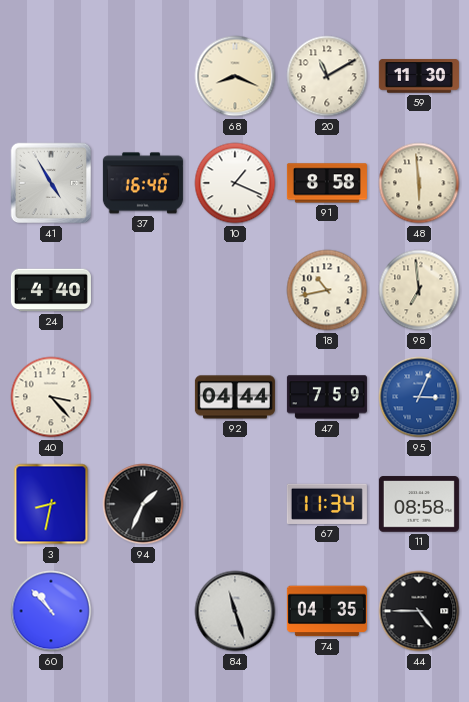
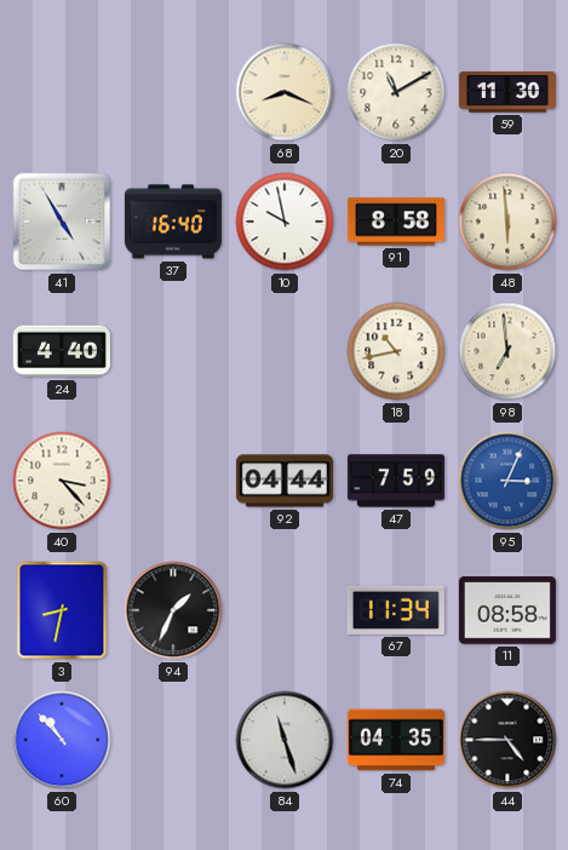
10: 1:19 -> 9:58
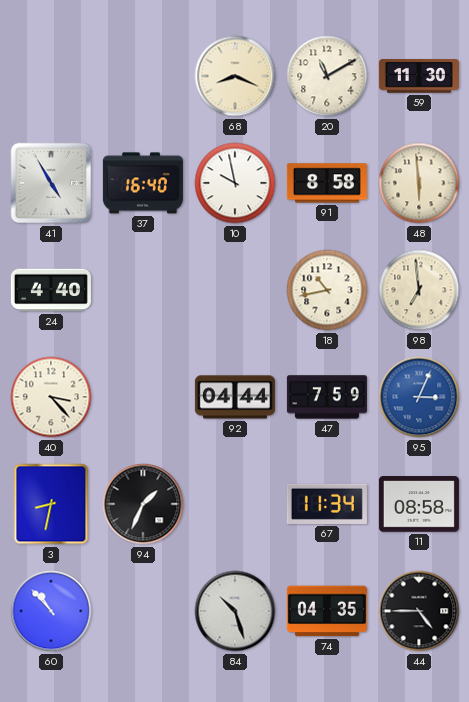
84: 11:27 -> 10:27
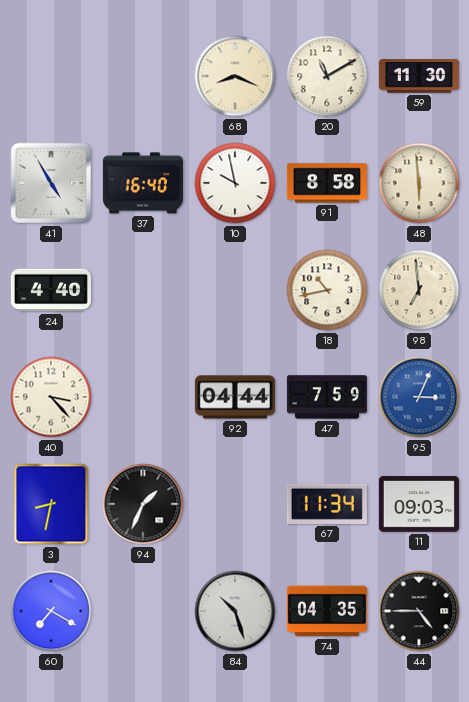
11: 08:58 -> 09:03
60: 10:53 -> 7:20
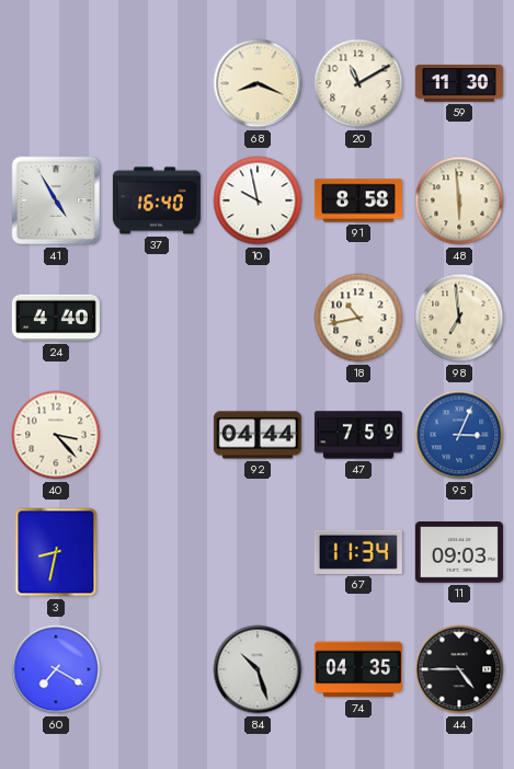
94: 1:34 -> none
